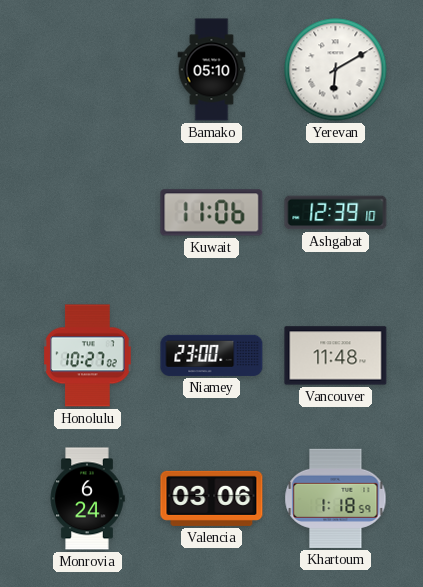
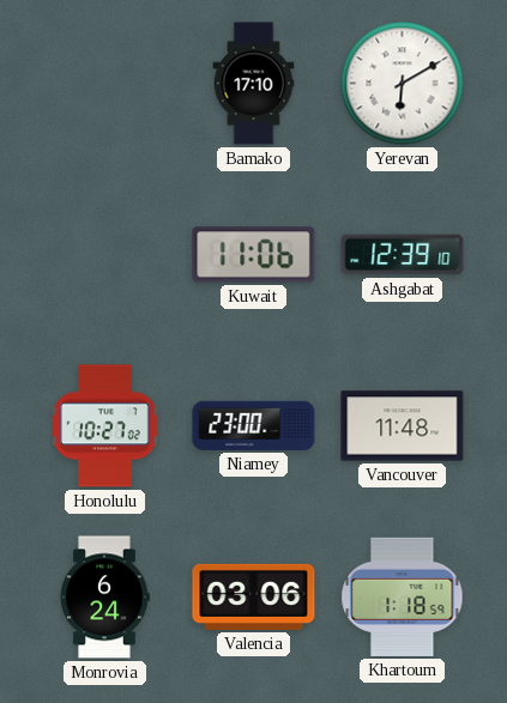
Bamako: 05:10 -> 17:10
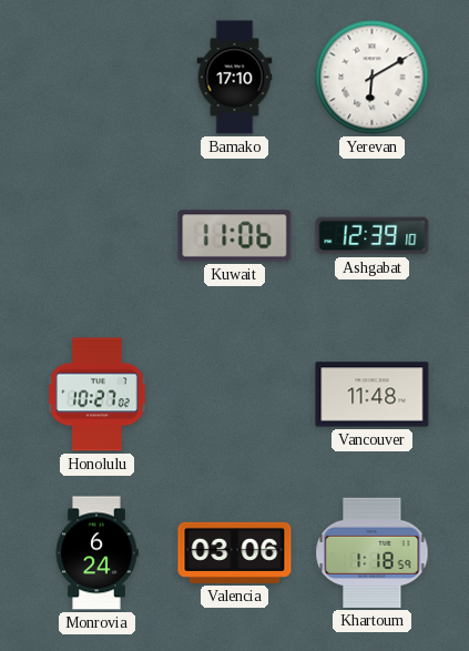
Niamey: 23:00 -> none
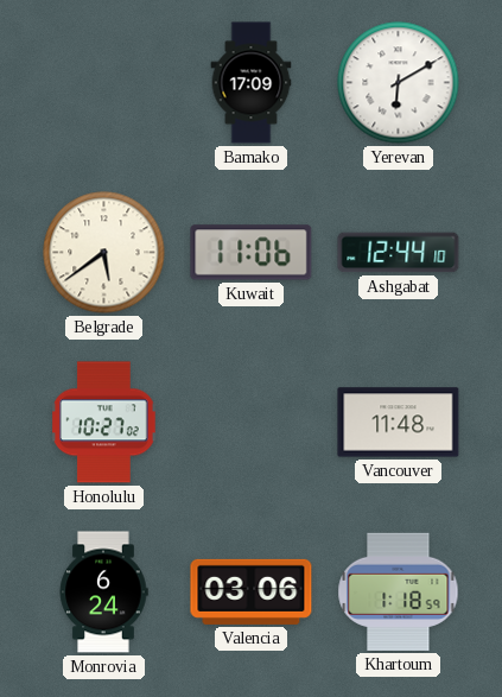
Bamako: 17:10 -> 17:09
Belgrade: none -> 5:39
Ashgabat: 12:39 -> 12:44
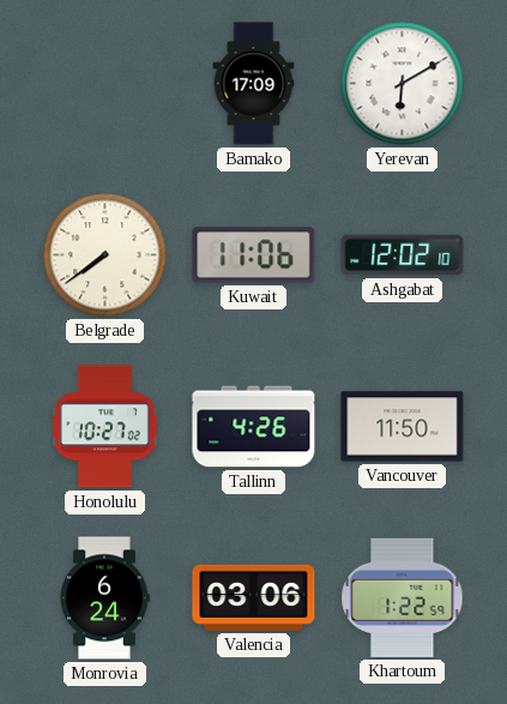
Belgrade: 5:39 -> 7:39
Ashgabat: 12:44 -> 12:02
Tallinn: none -> 4:26
Vancouver: 11:48 -> 11:50
Khartoum: 1:18 -> 1:22
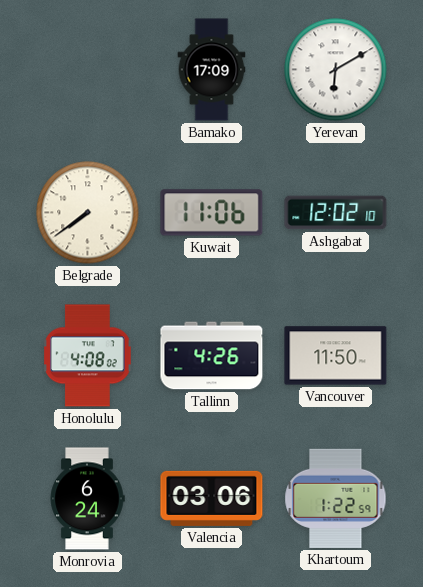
Honolulu: 10:27 -> 4:08
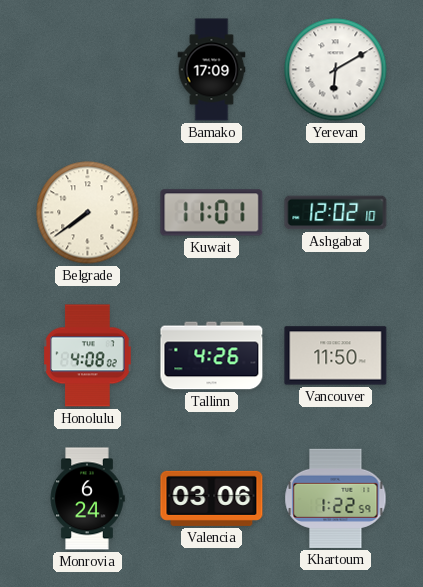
Kuwait: 11:06 -> 11:01
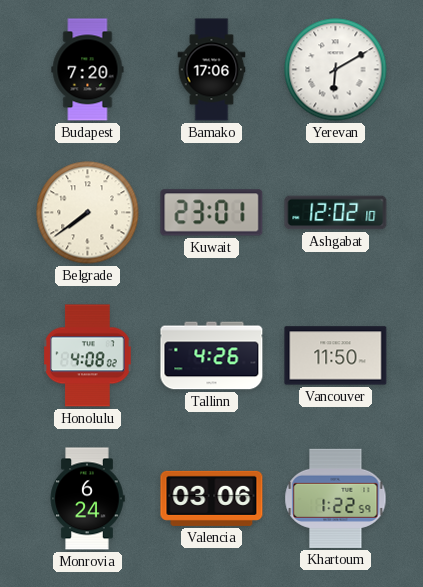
Budapest: none -> 7:20
Bamako: 17:09 -> 17:06
Kuwait: 11:01 -> 23:01
